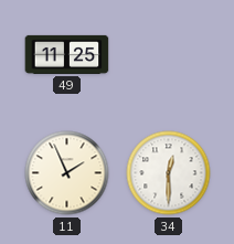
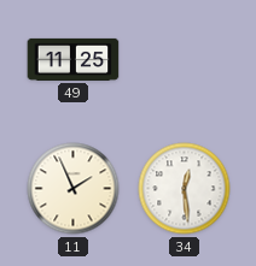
34: 12:30 -> 12:29
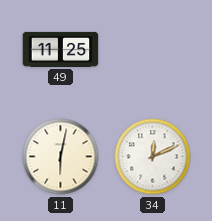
11: 1:56 -> 6:02
34: 12:29 -> 12:11
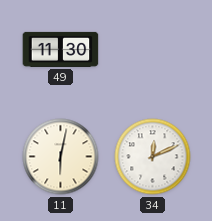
49: 11:25 -> 11:30
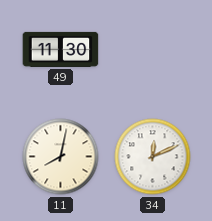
11: 6:02 -> 8:02
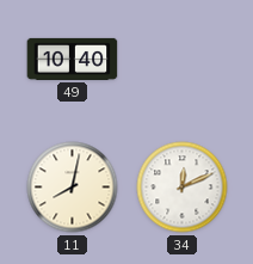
49: 11:30 -> 10:40
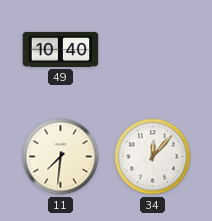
11: 8:02 -> 7:31
34: 12:11 -> 12:07
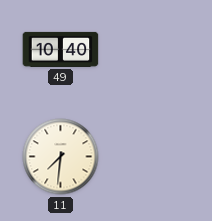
34: 12:07 -> none
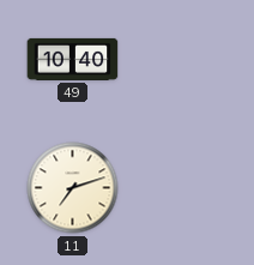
11: 7:31 -> 7:12
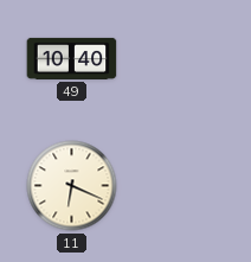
11: 7:12 -> 6:19
